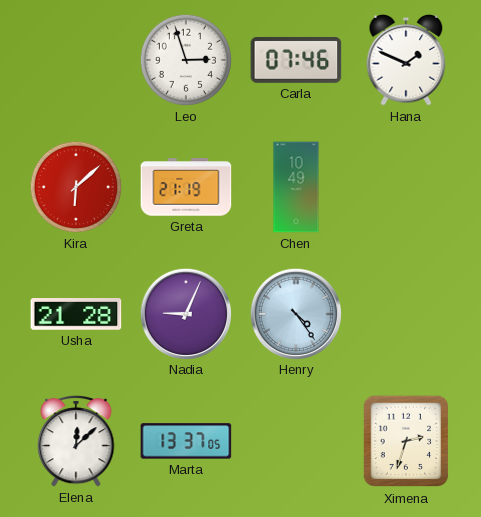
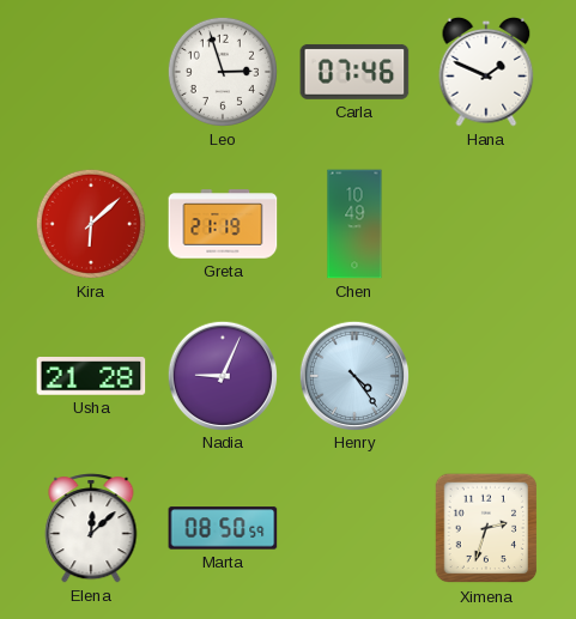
Marta: 13:37 -> 08:50
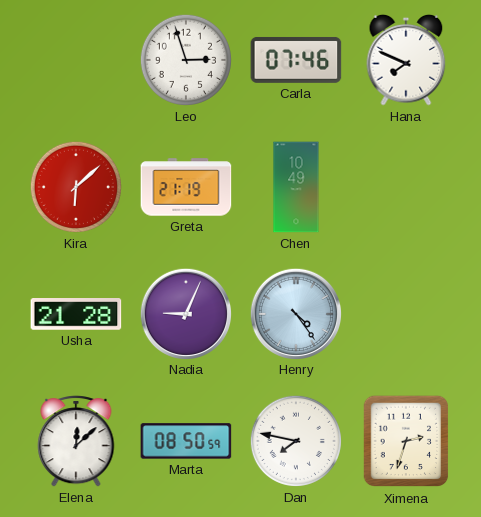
Hana: 1:49 -> 7:49
Dan: none -> 7:47
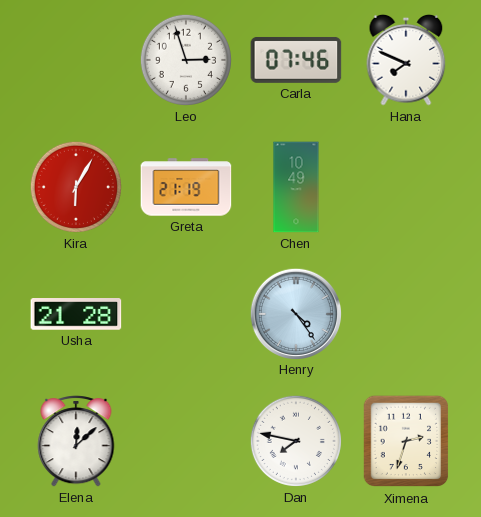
Kira: 6:08 -> 6:05
Nadia: 9:04 -> none
Marta: 08:50 -> none
